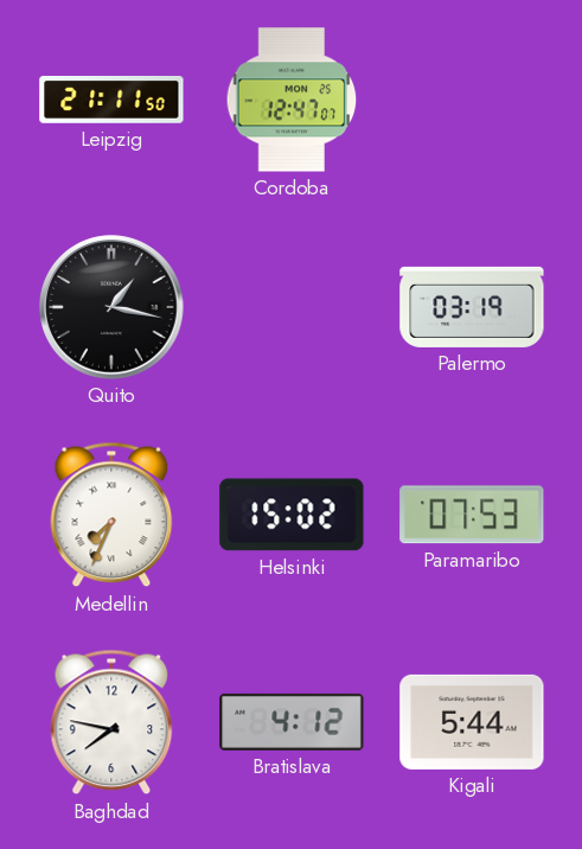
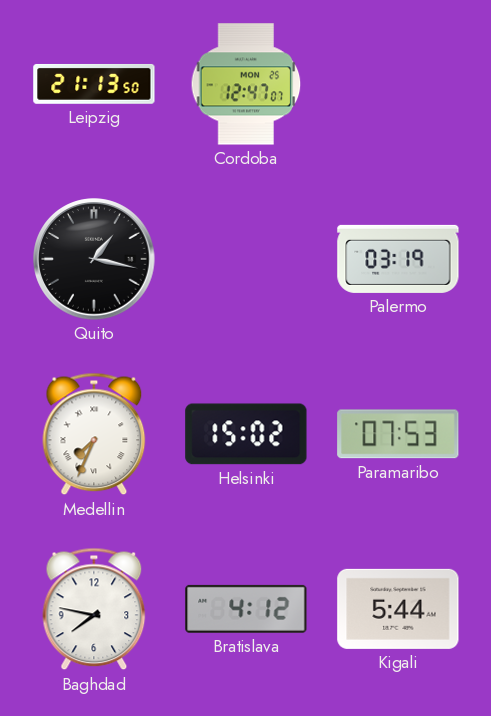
Leipzig: 21:11 -> 21:13
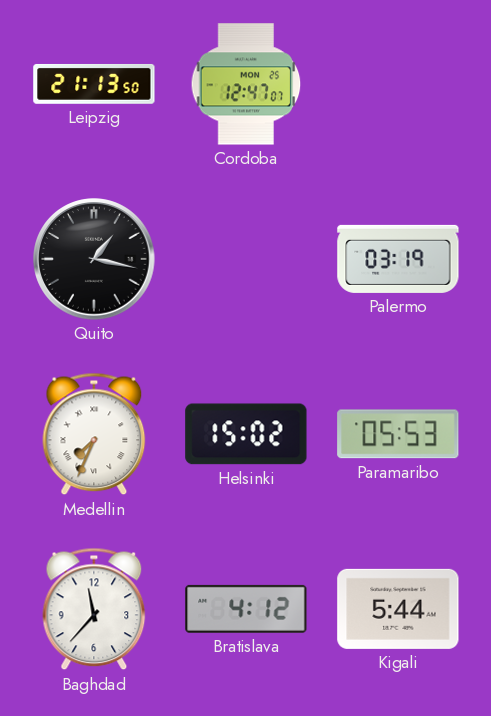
Paramaribo: 07:53 -> 05:53
Baghdad: 7:47 -> 11:37
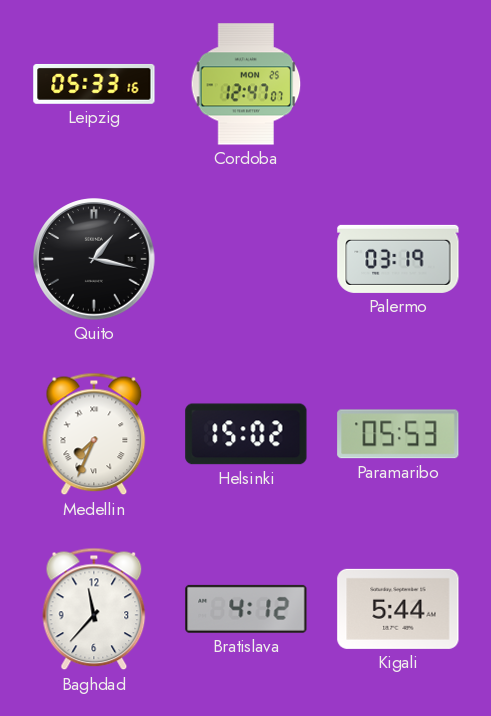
Leipzig: 21:13 -> 05:33
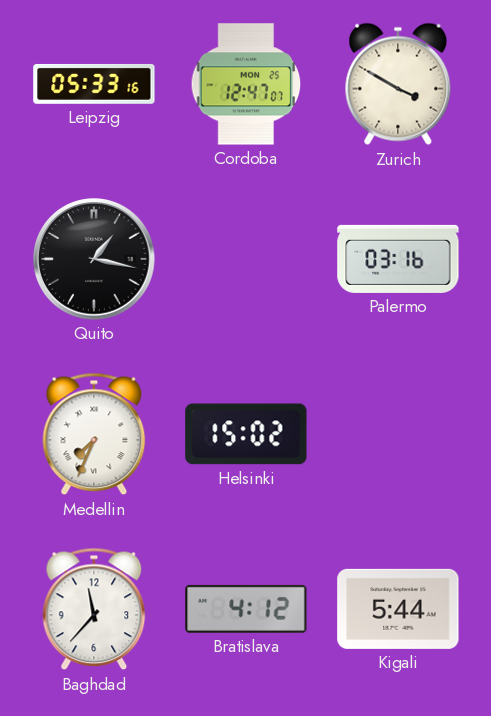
Zurich: none -> 3:50
Palermo: 03:19 -> 03:16
Paramaribo: 05:53 -> none
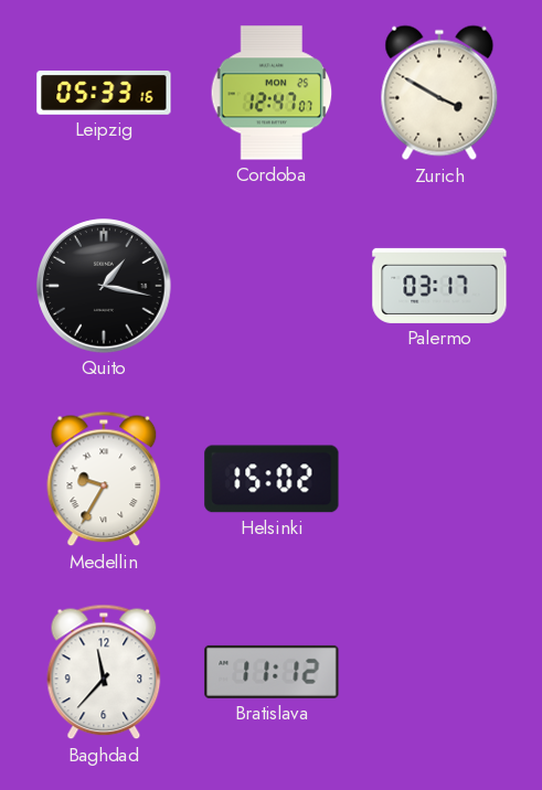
Palermo: 03:16 -> 03:17
Medellin: 7:34 -> 9:35
Bratislava: 4:12 -> 11:12
Kigali: 5:44 -> none
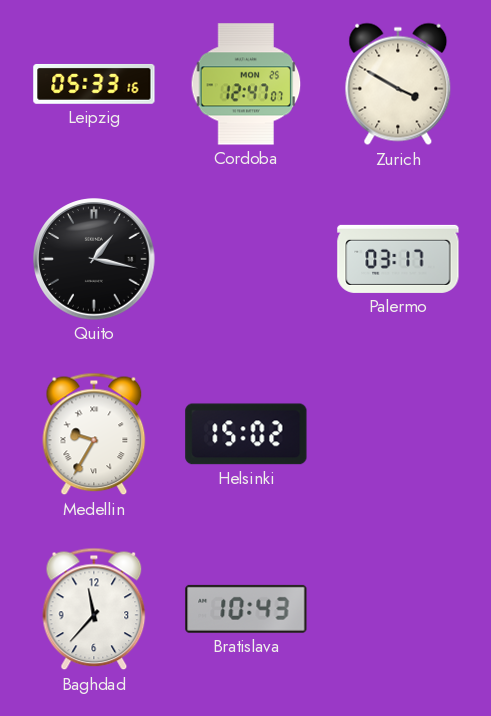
Bratislava: 11:12 -> 10:43
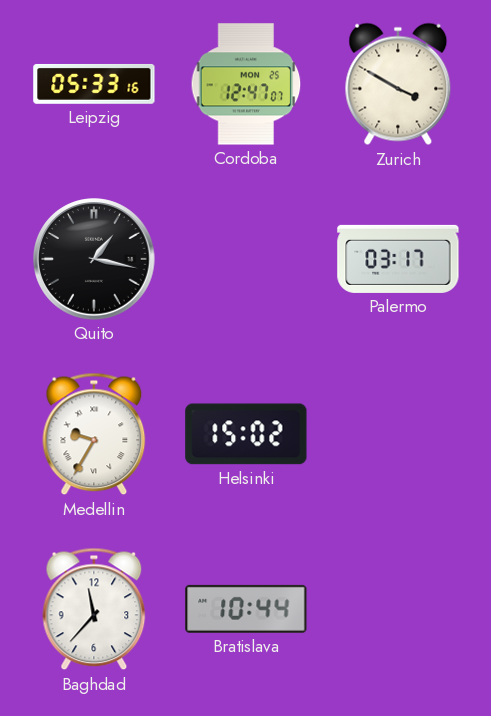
Bratislava: 10:43 -> 10:44
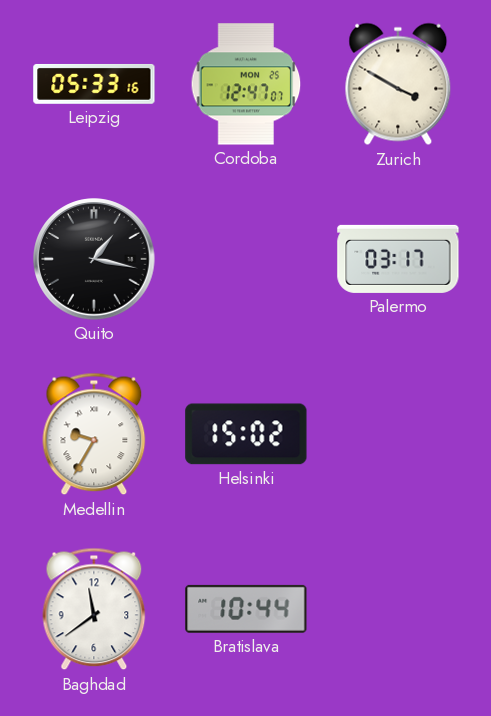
Baghdad: 11:37 -> 11:39
